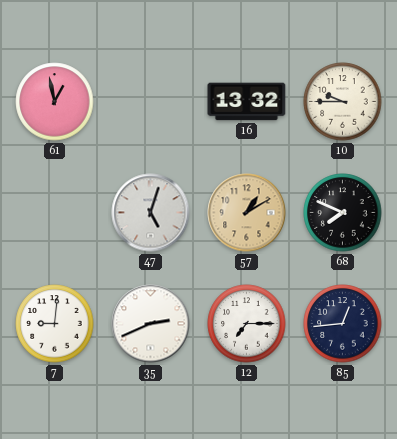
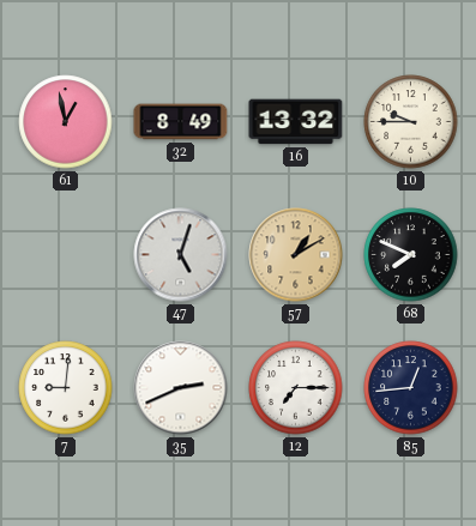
32: none -> 8:49
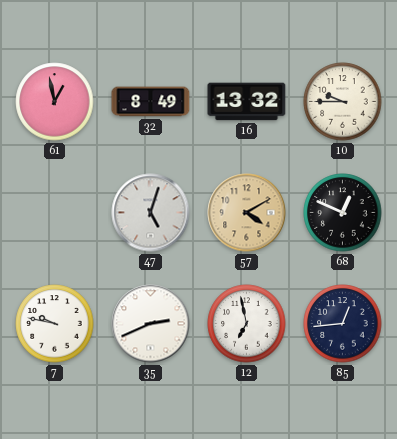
57: 1:10 -> 4:10
68: 7:49 -> 12:49
7: 9:01 -> 9:47
12: 7:15 -> 6:58
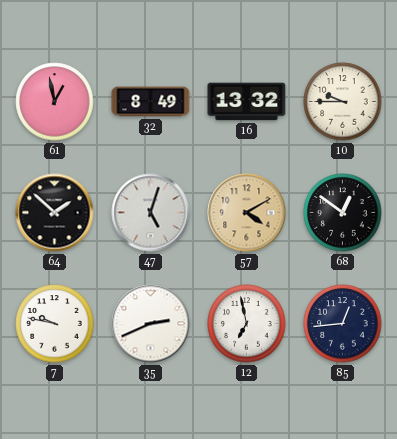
64: none -> 1:52
68: 12:49 -> 12:51
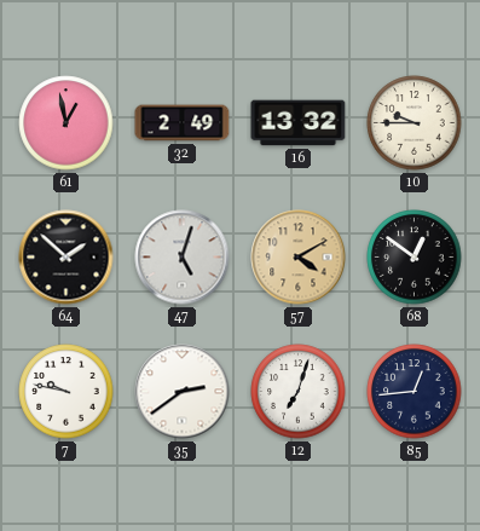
32: 8:49 -> 2:49
35: 2:41 -> 2:39
12: 6:58 -> 7:03
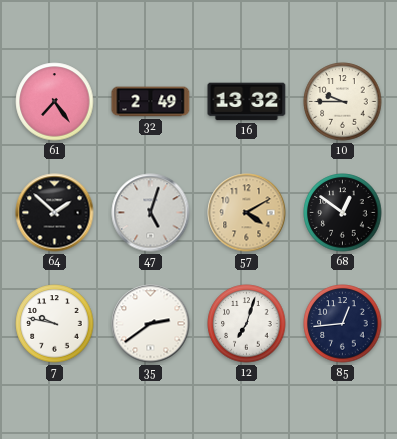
61: 12:58 -> 7:24
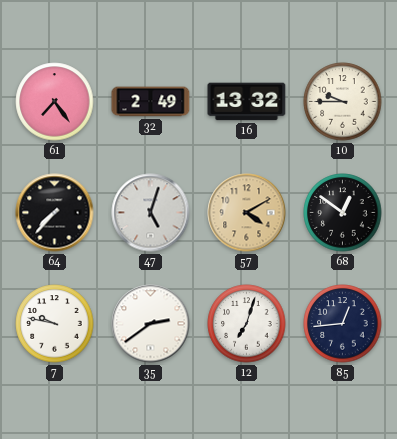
64: 1:52 -> 7:37
